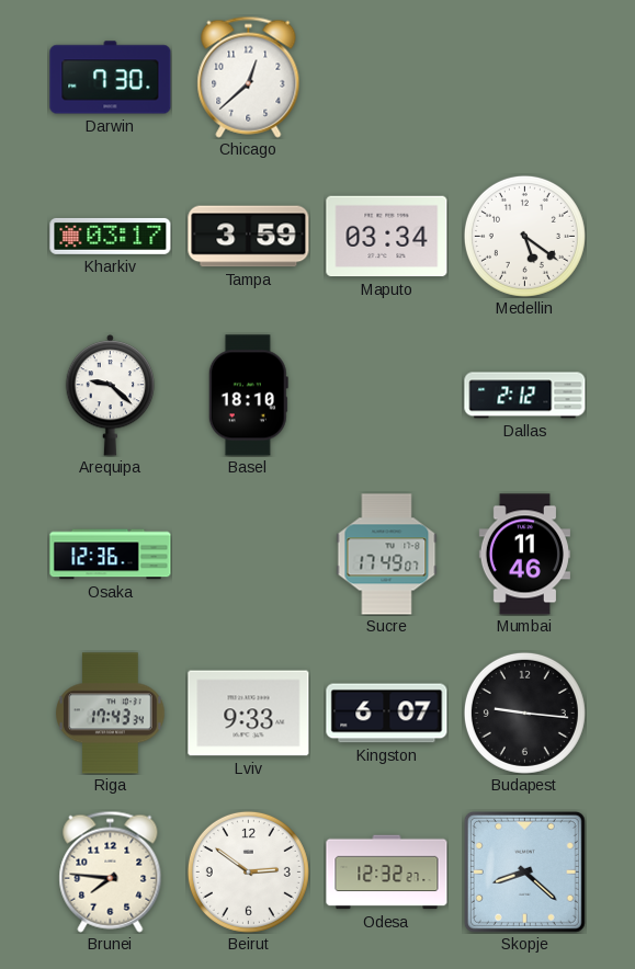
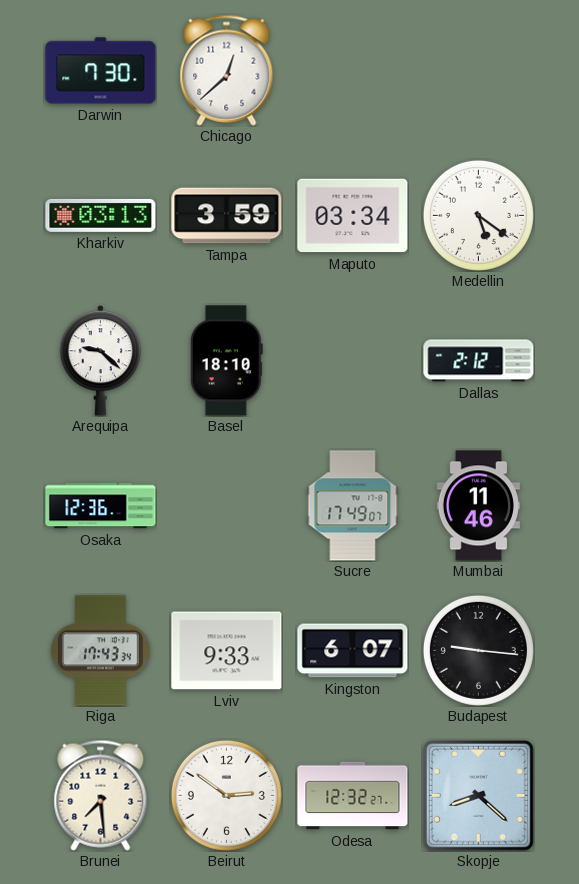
Kharkiv: 03:17 -> 03:13
Brunei: 7:46 -> 7:29
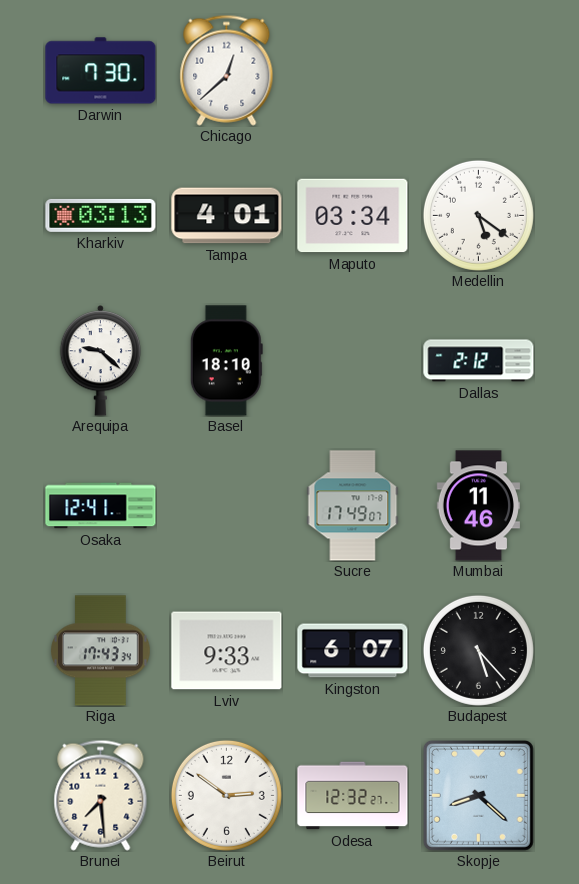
Tampa: 3:59 -> 4:01
Osaka: 12:36 -> 12:41
Budapest: 9:16 -> 5:23
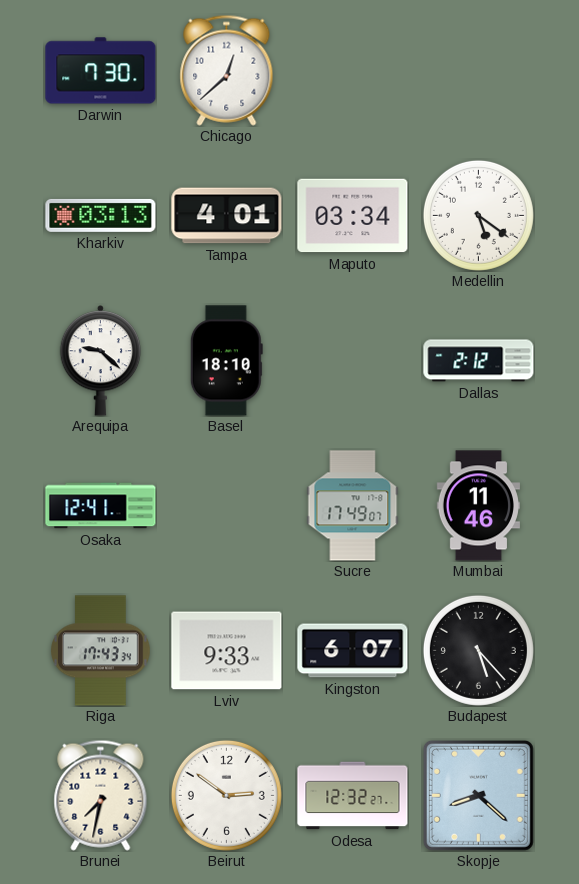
Brunei: 7:29 -> 7:32
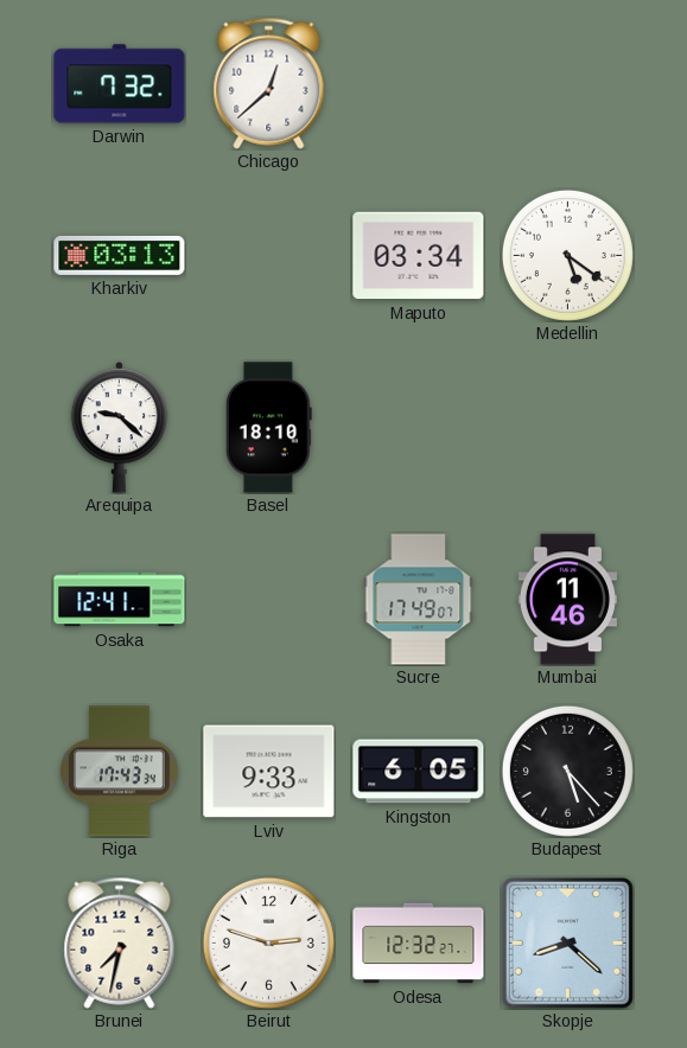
Darwin: 7:30 -> 7:32
Tampa: 4:01 -> none
Dallas: 2:12 -> none
Kingston: 6:07 -> 6:05
Beirut: 2:51 -> 2:48
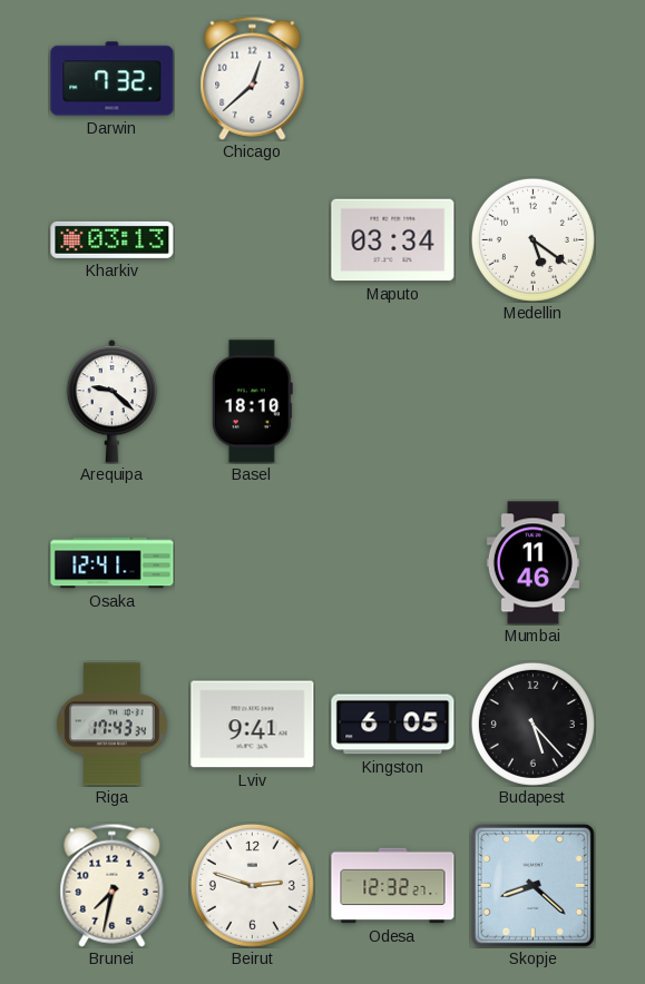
Sucre: 17:49 -> none
Lviv: 9:33 -> 9:41
